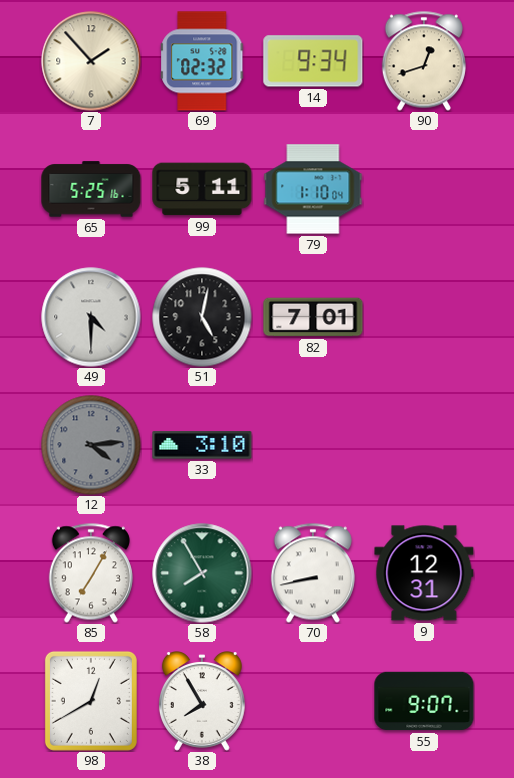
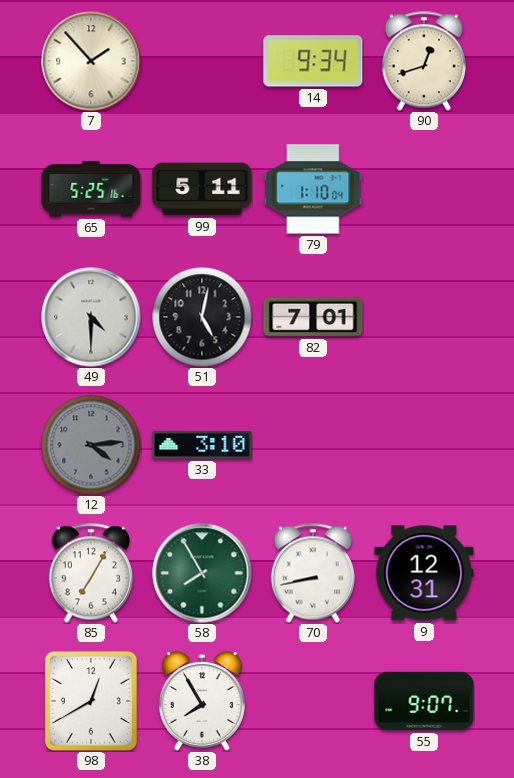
69: 02:32 -> none
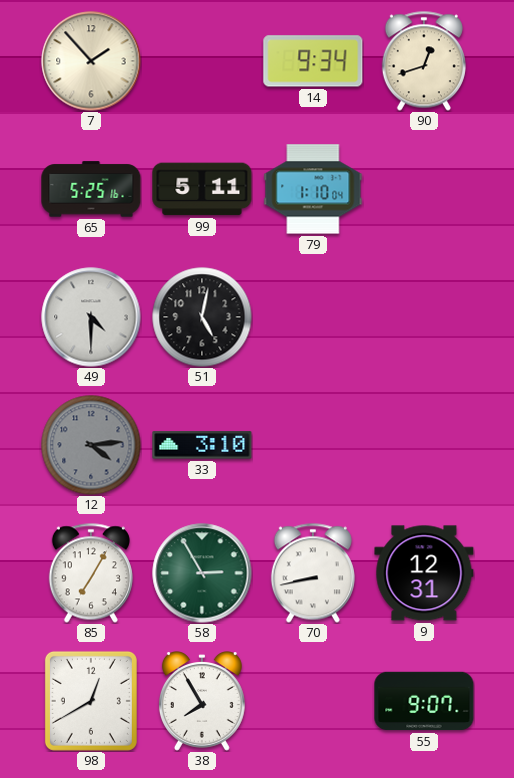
82: 7:01 -> none
58: 7:55 -> 2:55
